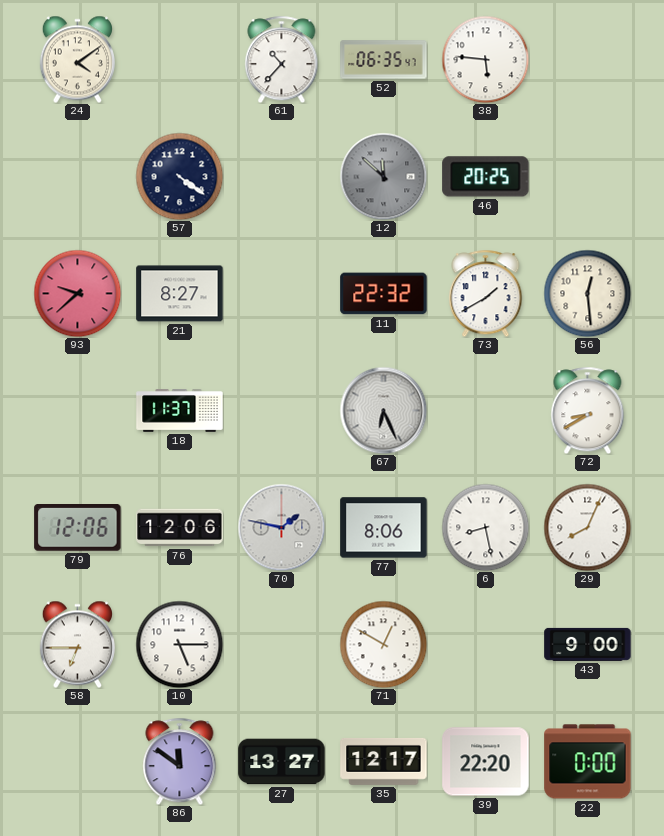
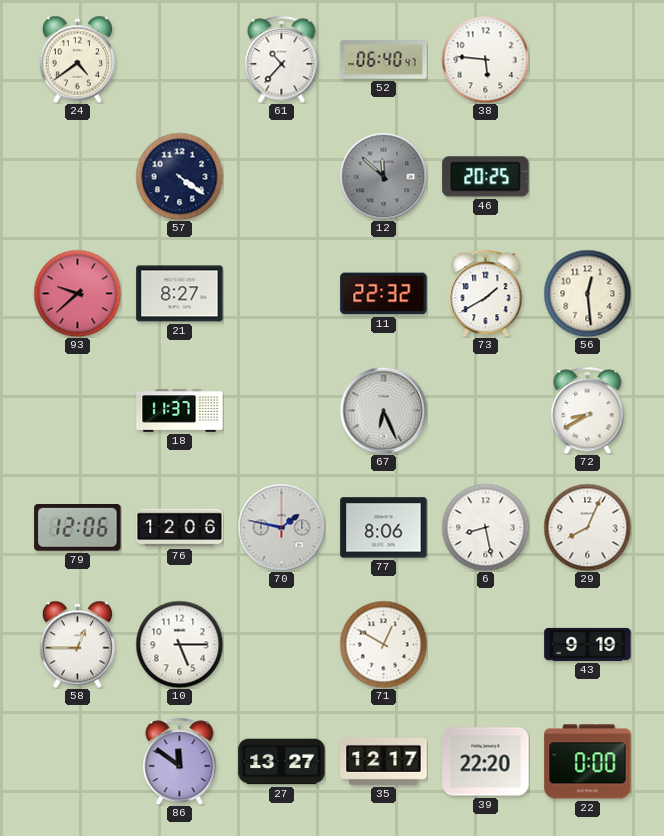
24: 4:09 -> 4:39
52: 06:35 -> 06:40
58: 6:45 -> 12:45
43: 9:00 -> 9:19
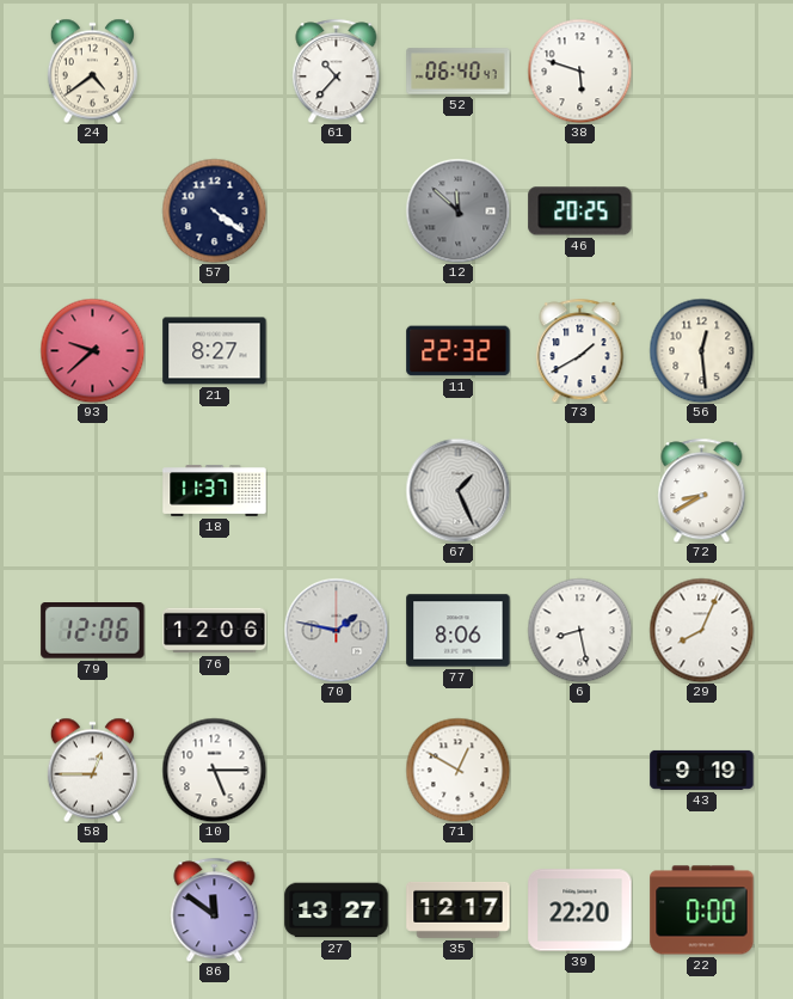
38: 5:46 -> 5:48
67: 6:26 -> 1:26
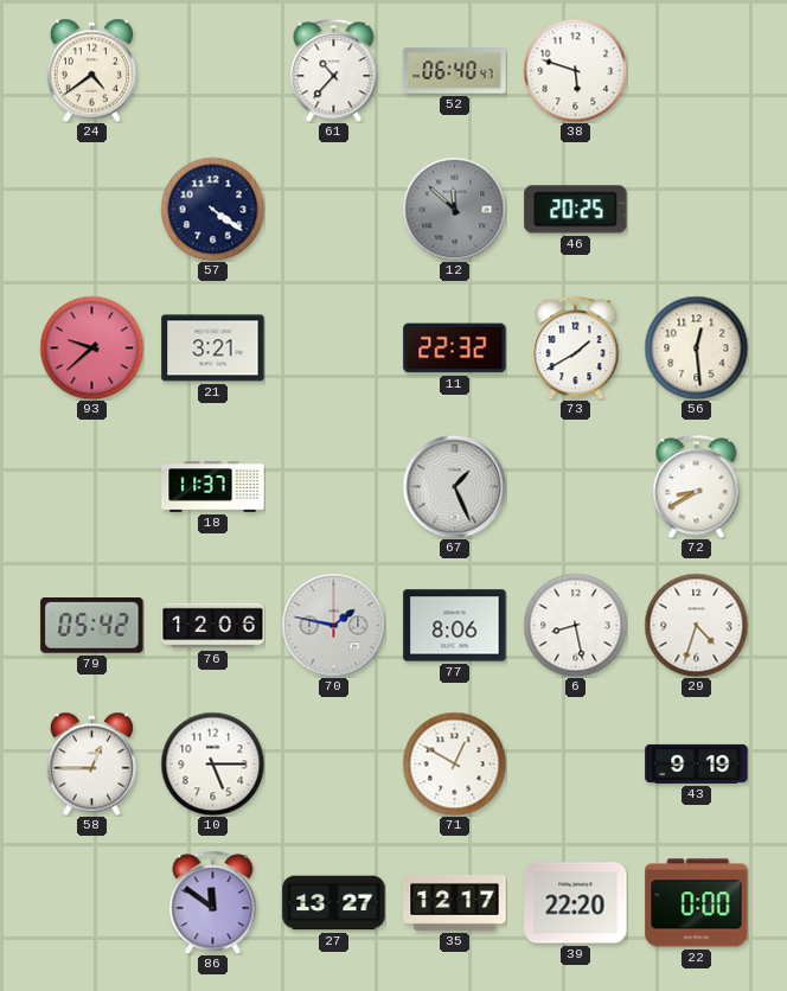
21: 8:27 -> 3:21
79: 12:06 -> 05:42
29: 8:04 -> 4:33
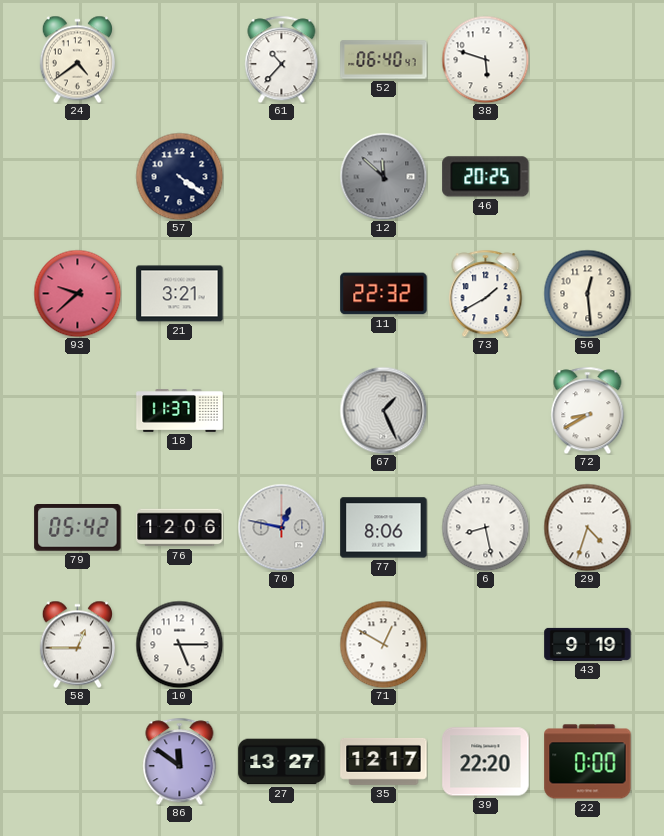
70: 1:47 -> 12:47
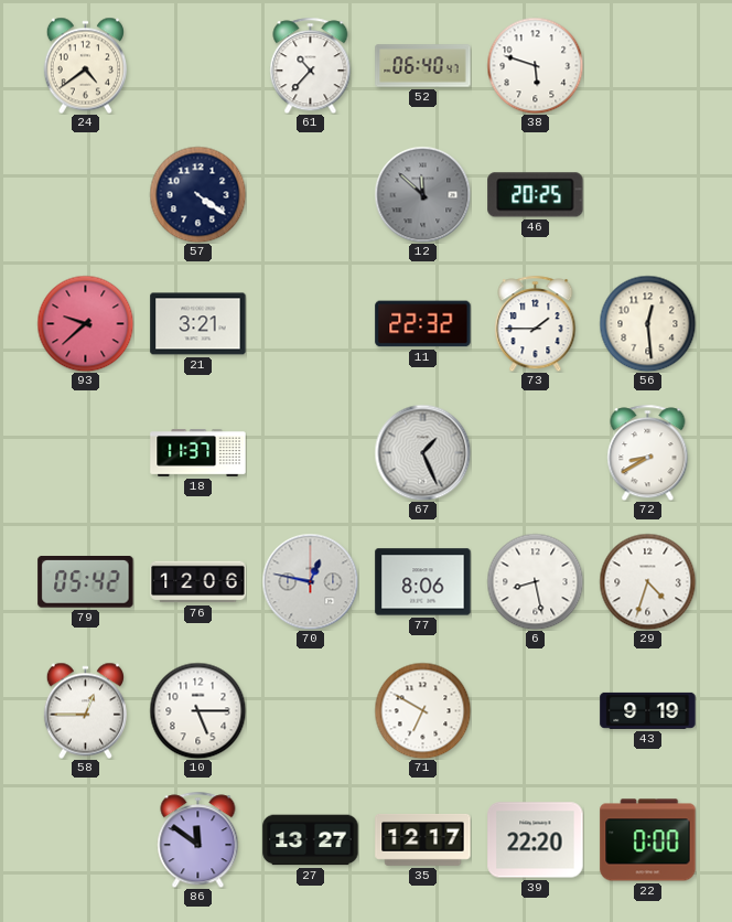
73: 1:40 -> 1:45
71: 12:50 -> 6:50
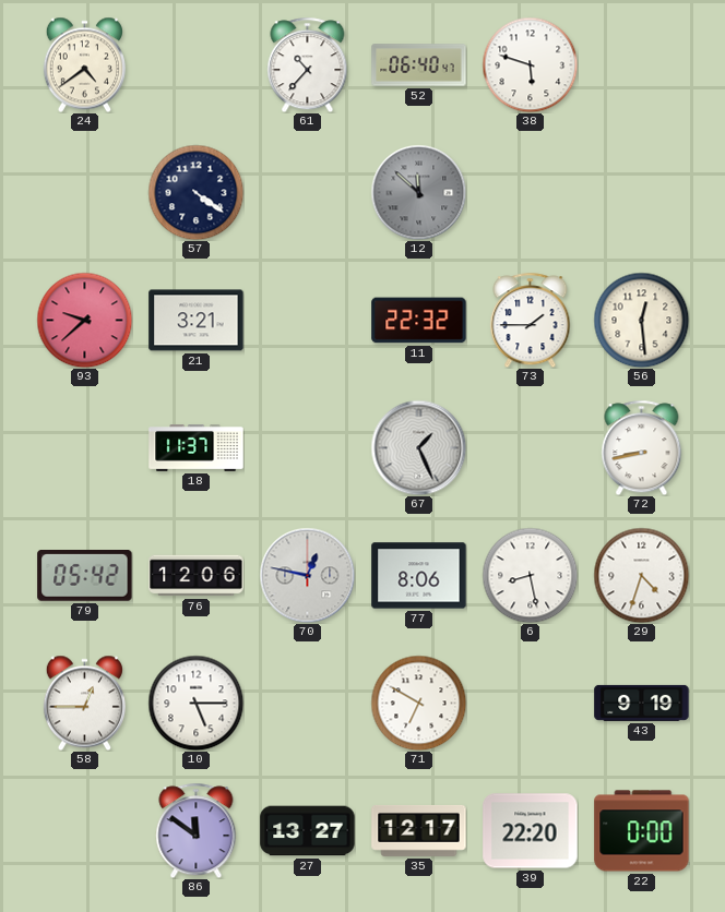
46: 20:25 -> none
72: 8:40 -> 8:43
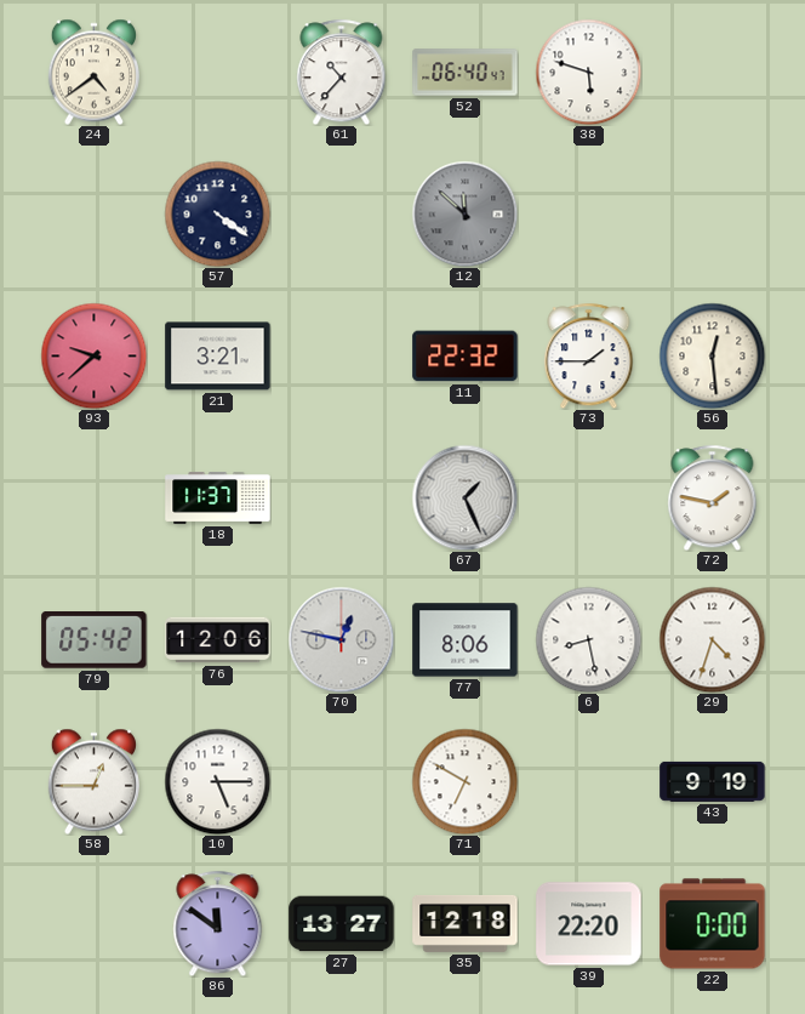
72: 8:43 -> 1:47
35: 12:17 -> 12:18
